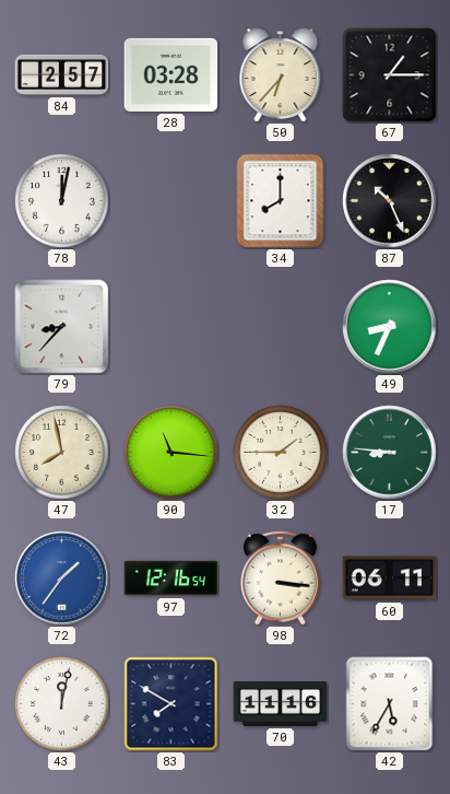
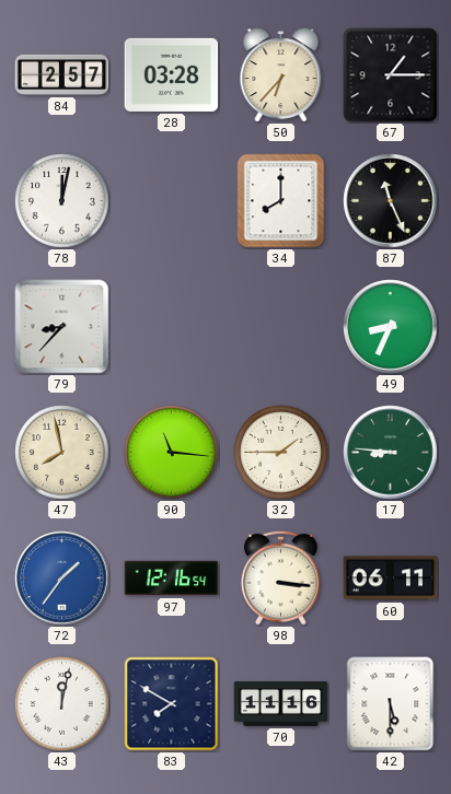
87: 10:26 -> 11:26
42: 5:35 -> 5:30
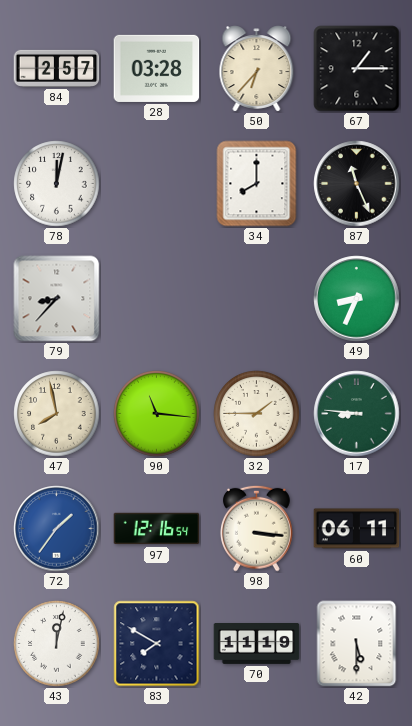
70: 11:16 -> 11:19
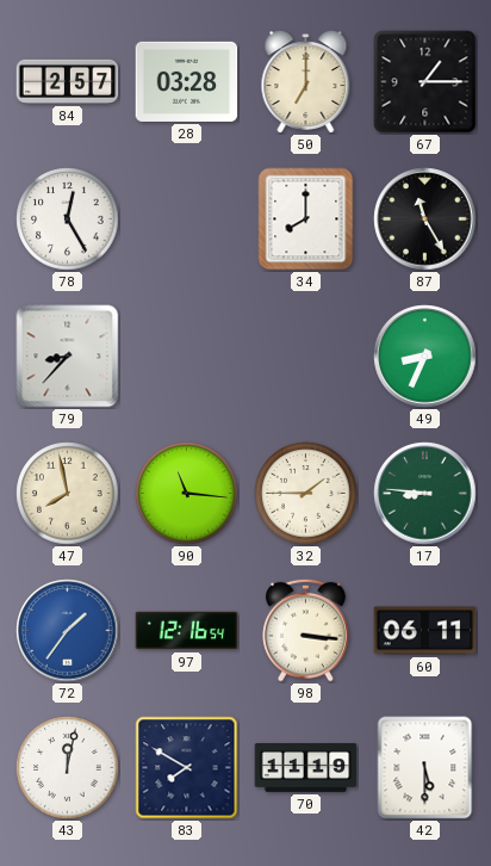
50: 6:37 -> 7:00
78: 12:02 -> 12:25
87: 11:26 -> 11:25
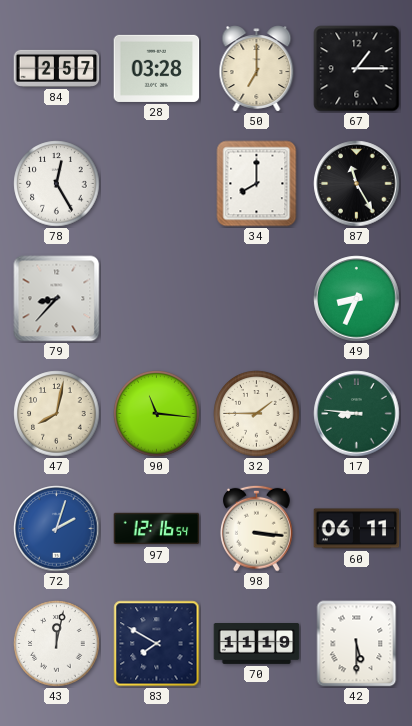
47: 7:58 -> 8:02
72: 1:36 -> 2:03
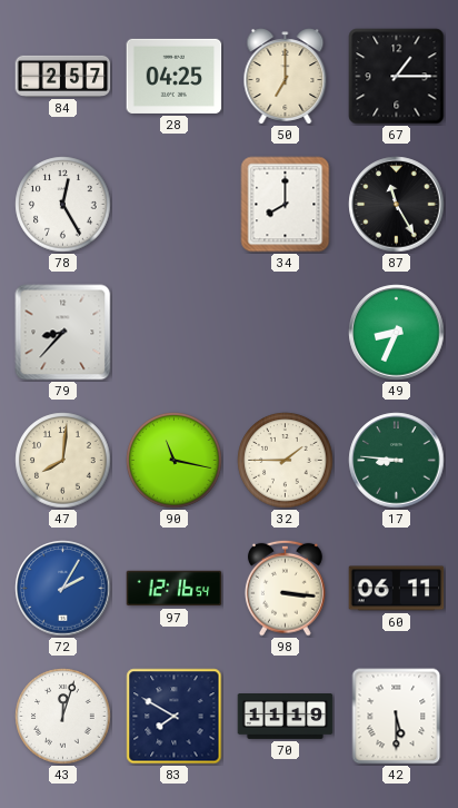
28: 03:28 -> 04:25
47: 8:02 -> 8:01
90: 11:16 -> 11:17
72: 2:03 -> 2:05
43: 12:02 -> 12:03
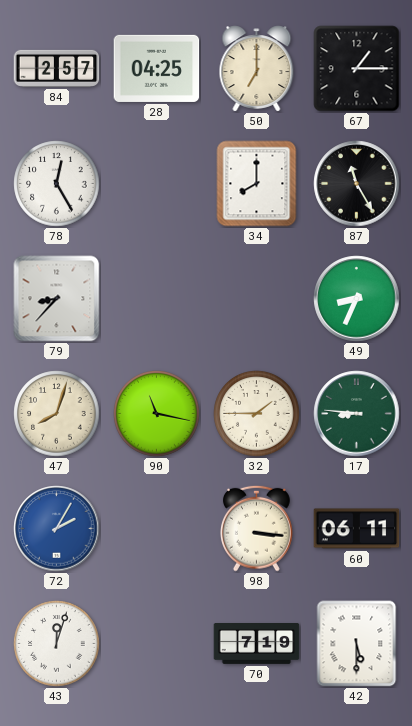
47: 8:01 -> 8:03
97: 12:16 -> none
83: 7:50 -> none
70: 11:19 -> 7:19
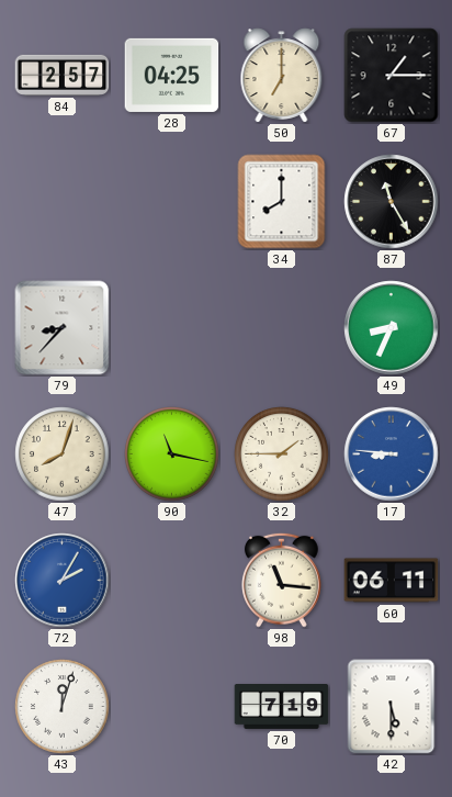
78: 12:25 -> none
17 dial: green -> blue
98: 3:16 -> 11:16
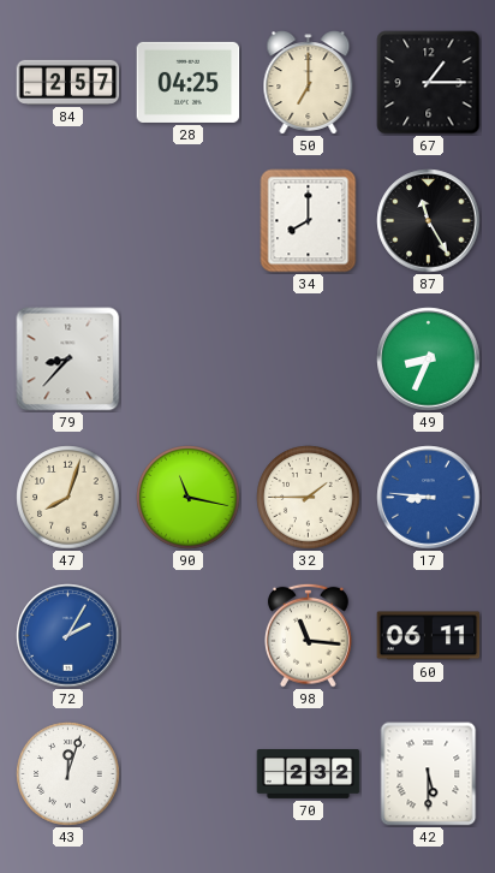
70: 7:19 -> 2:32
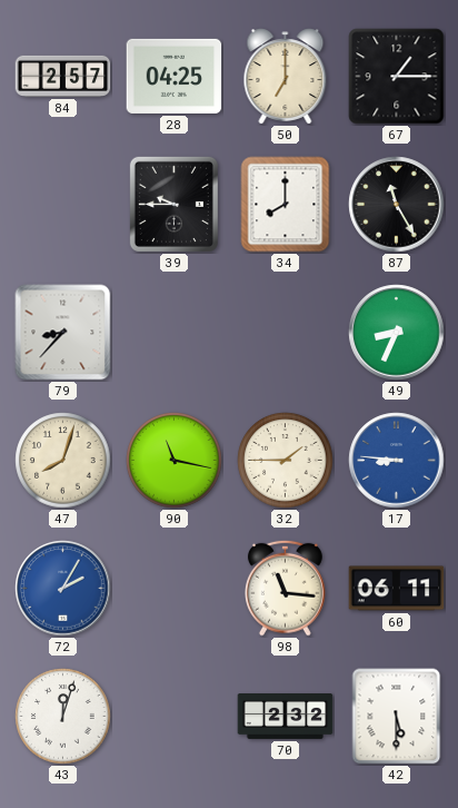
39: none -> 9:45
